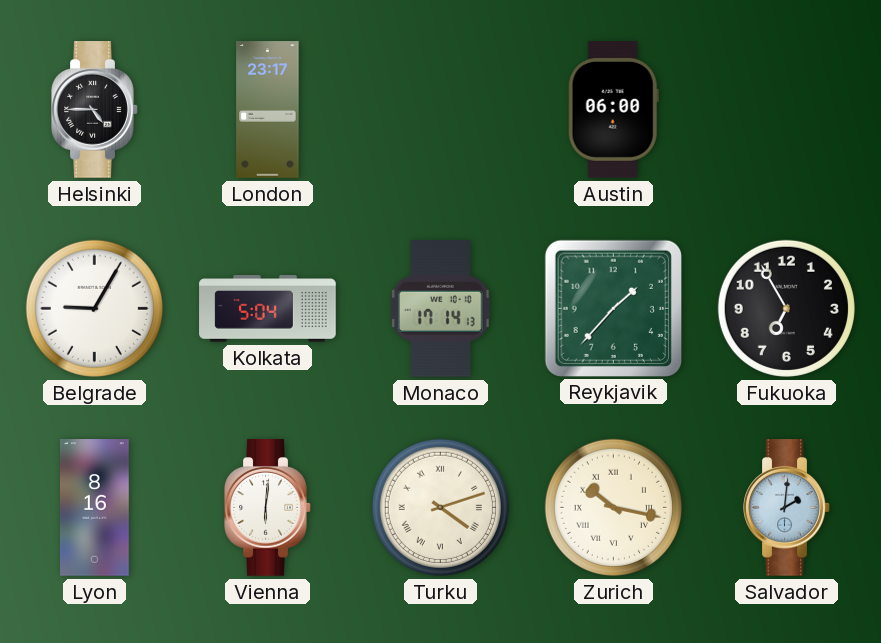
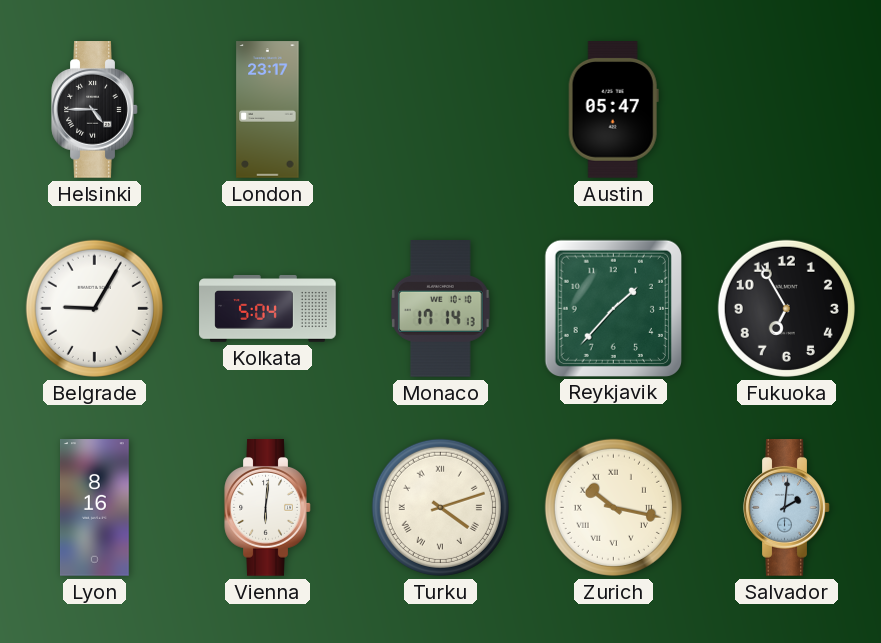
Austin: 06:00 -> 05:47
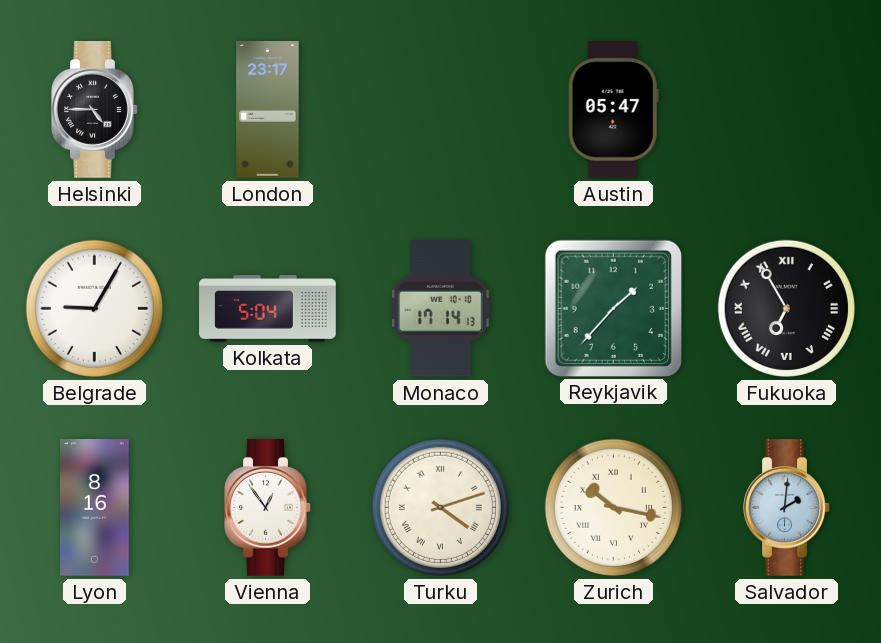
Fukuoka numerals: Arabic -> Roman
Vienna: 6:01 -> 12:54
